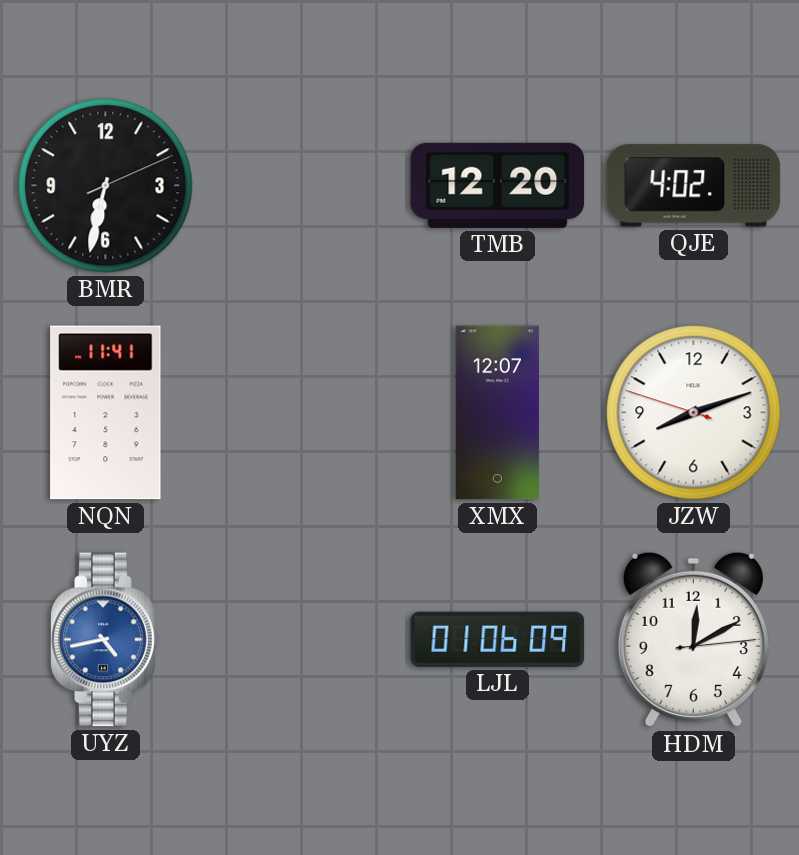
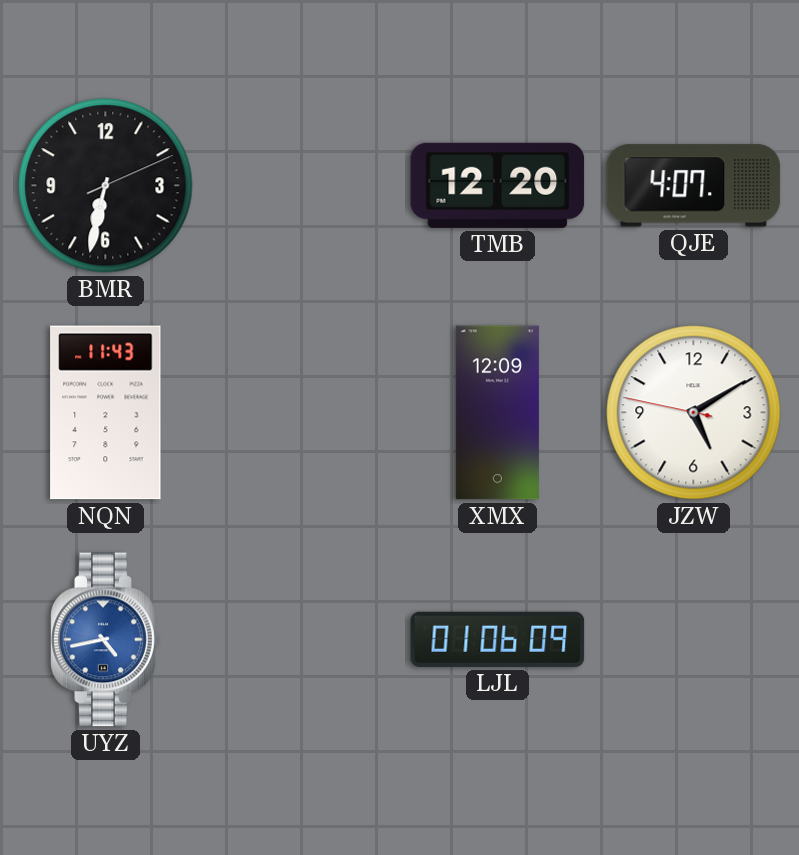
QJE: 4:02 -> 4:07
NQN: 11:41 -> 11:43
XMX: 12:07 -> 12:09
JZW: 8:11 -> 5:09
HDM: 12:10 -> none
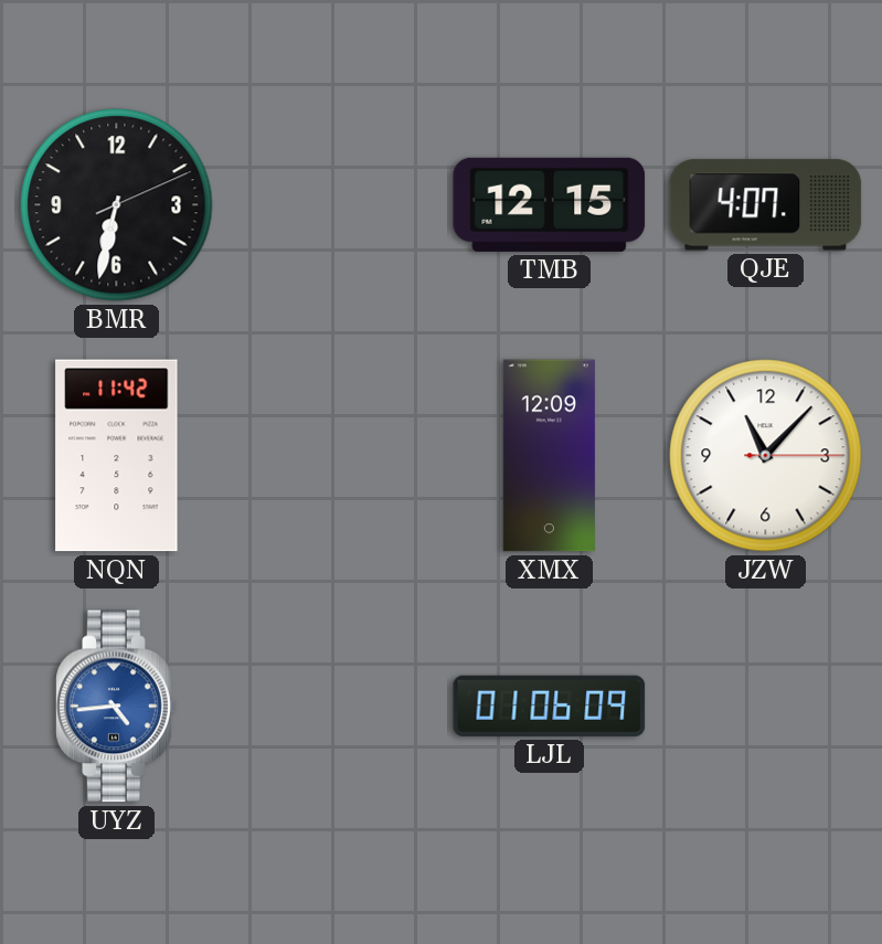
TMB: 12:20 -> 12:15
NQN: 11:43 -> 11:42
JZW: 5:09 -> 11:07
UYZ: 4:43 -> 4:44
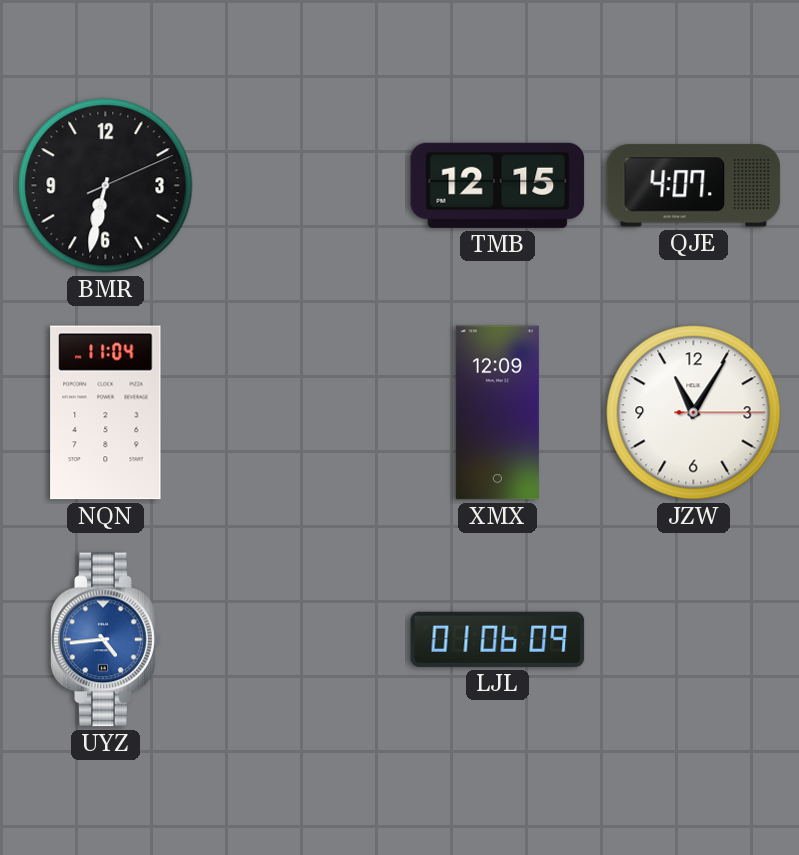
NQN: 11:42 -> 11:04
JZW: 11:07 -> 11:05
